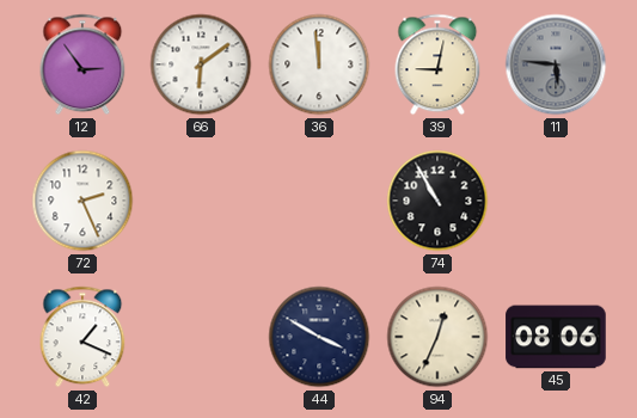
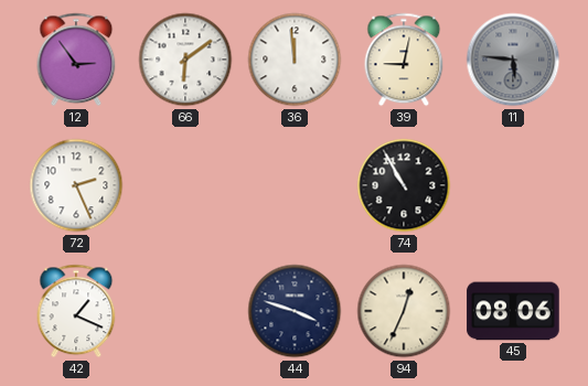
44: 3:50 -> 3:48
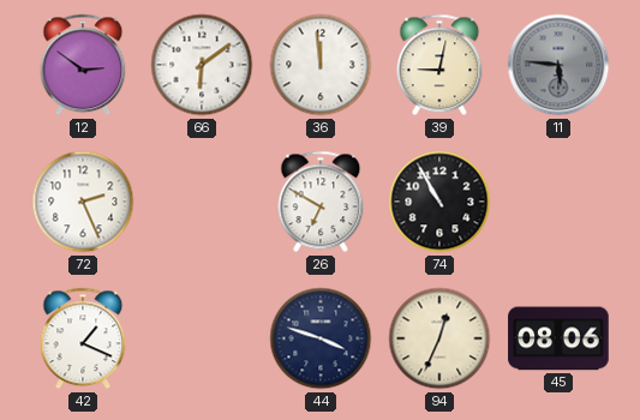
12: 2:54 -> 2:51
26: none -> 6:50
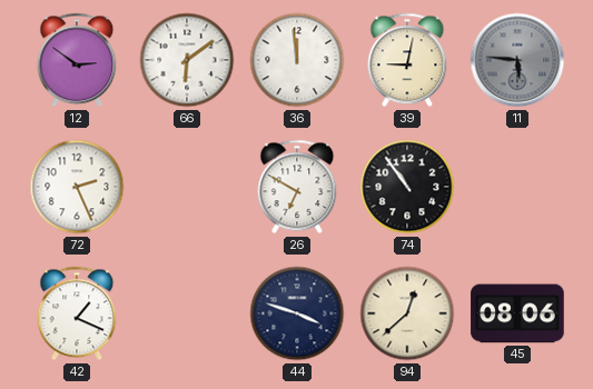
74: 10:55 -> 10:54
94: 12:34 -> 12:38
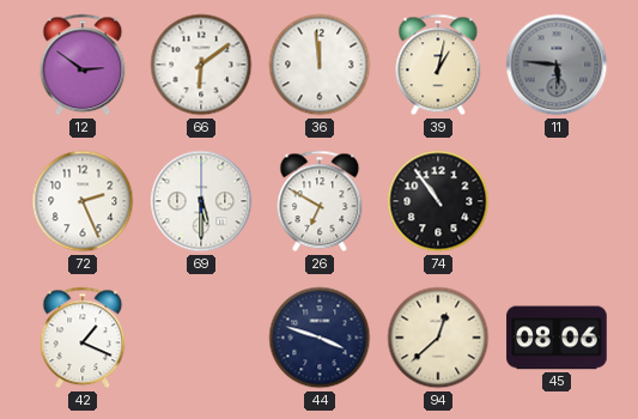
39: 9:02 -> 1:02
69: none -> 5:30
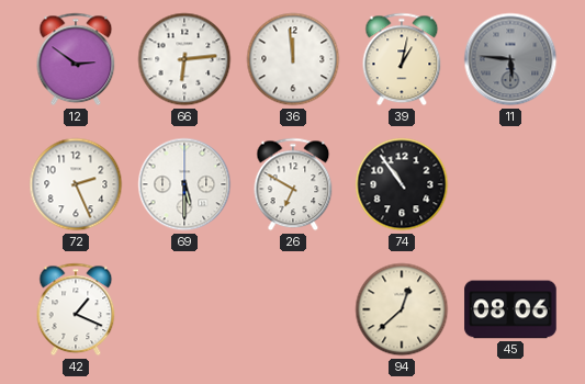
66: 6:09 -> 6:14
44: 3:48 -> none
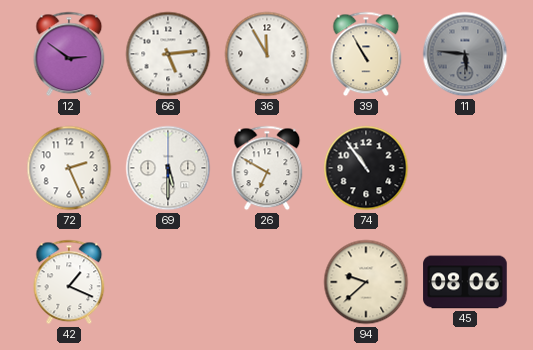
66: 6:14 -> 5:14
36: 11:59 -> 11:55
39: 1:02 -> 10:55
94: 12:38 -> 9:38
